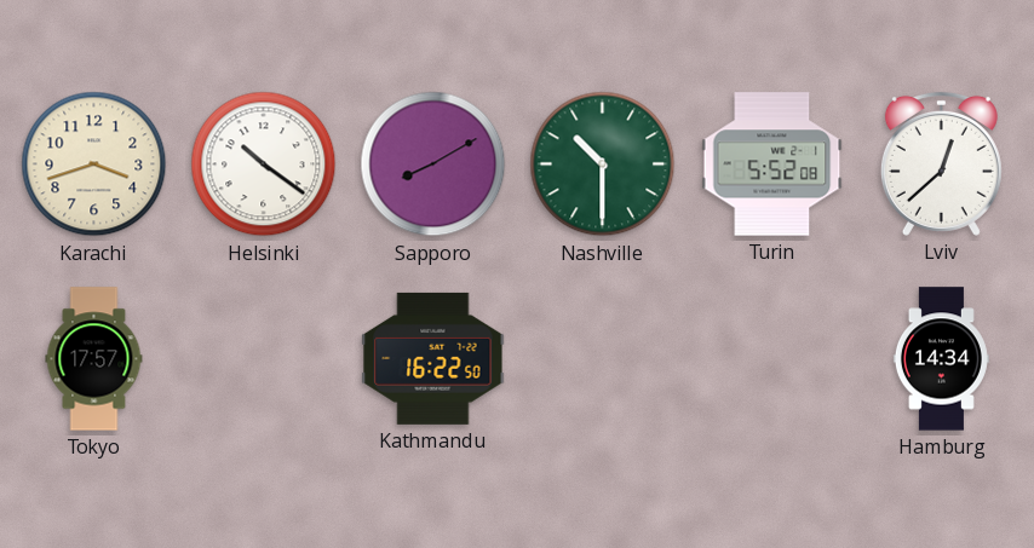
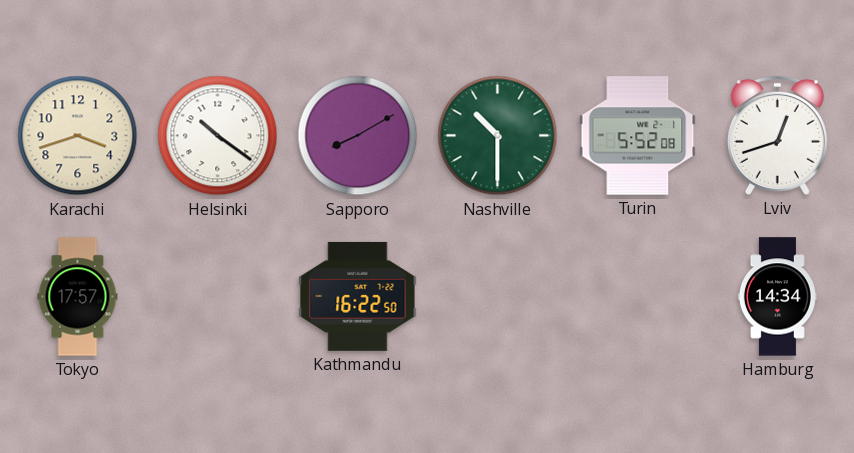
Lviv: 12:38 -> 12:42
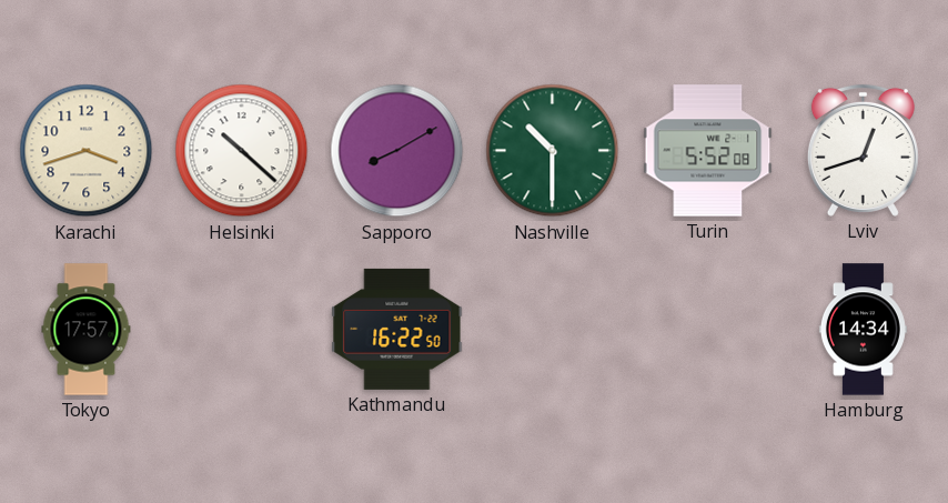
Helsinki: 10:21 -> 10:22
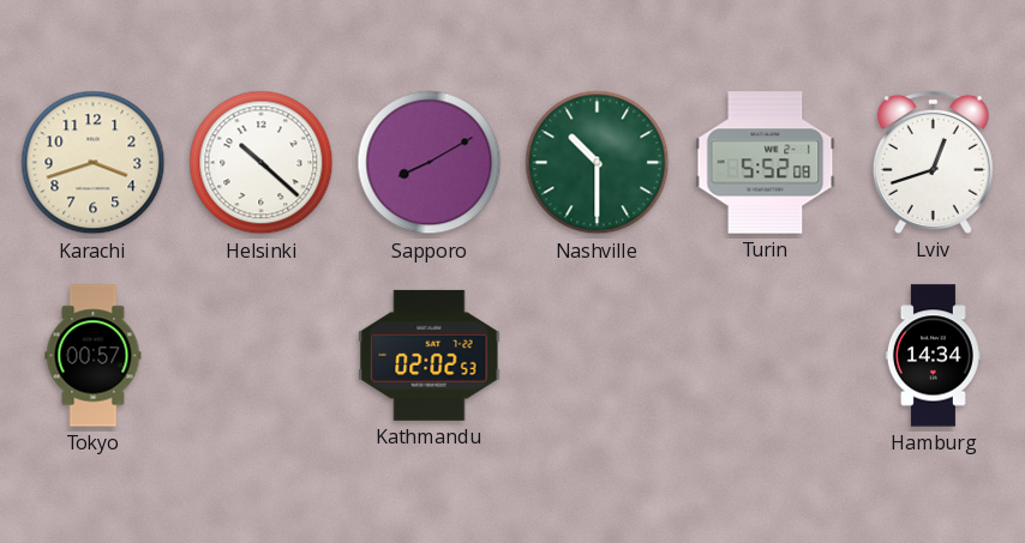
Tokyo: 17:57 -> 00:57
Kathmandu: 16:22 -> 02:02
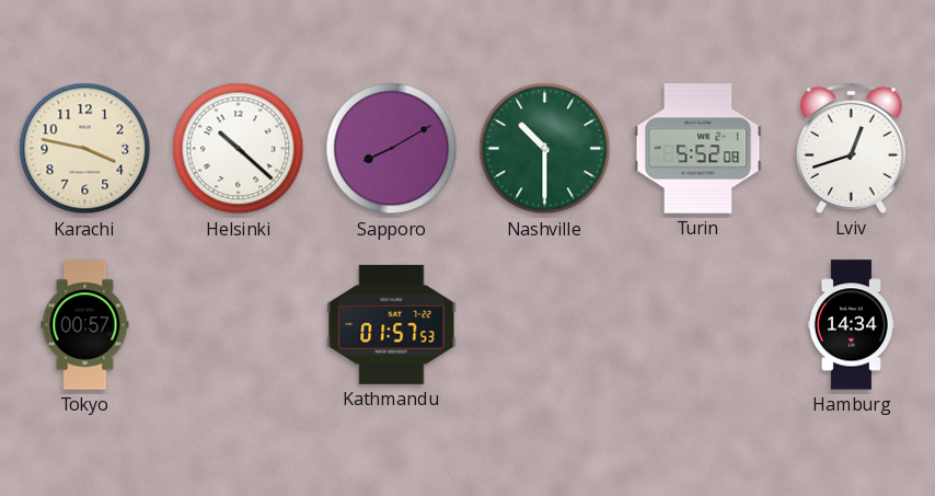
Karachi: 3:42 -> 3:47
Kathmandu: 02:02 -> 01:57
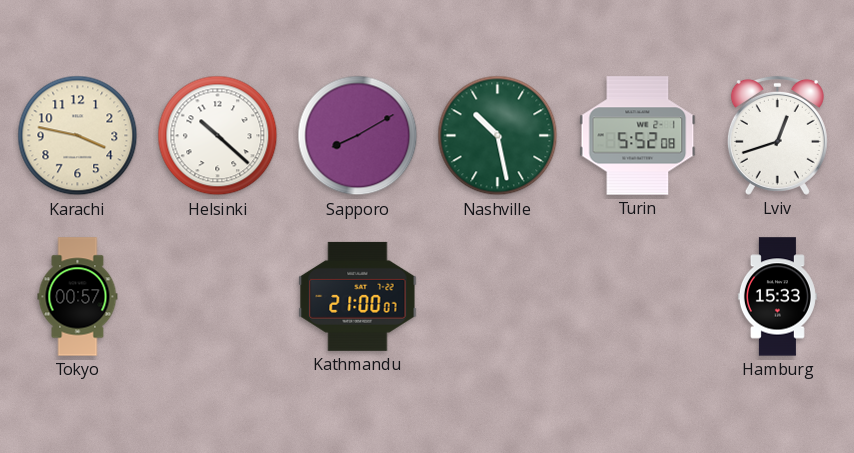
Nashville: 10:30 -> 10:28
Kathmandu: 01:57 -> 21:00
Hamburg: 14:34 -> 15:33
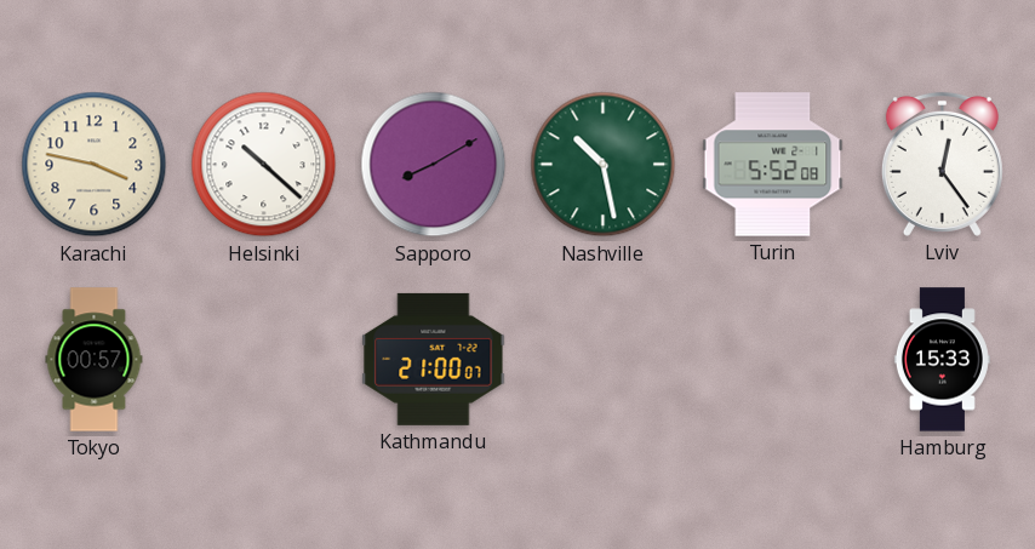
Lviv: 12:42 -> 12:24
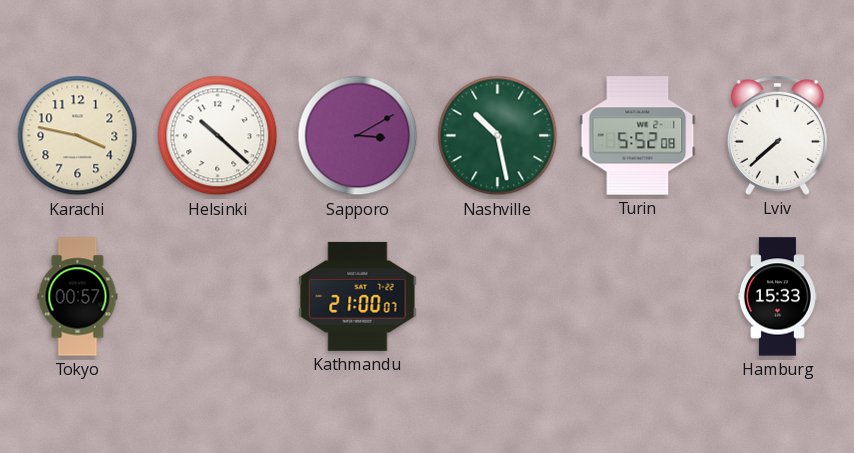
Sapporo: 8:10 -> 3:10
Lviv: 12:24 -> 7:38
